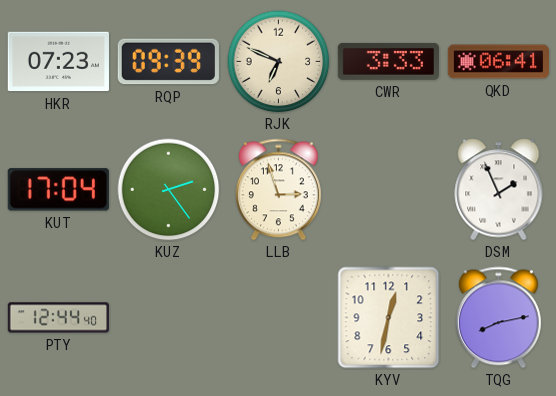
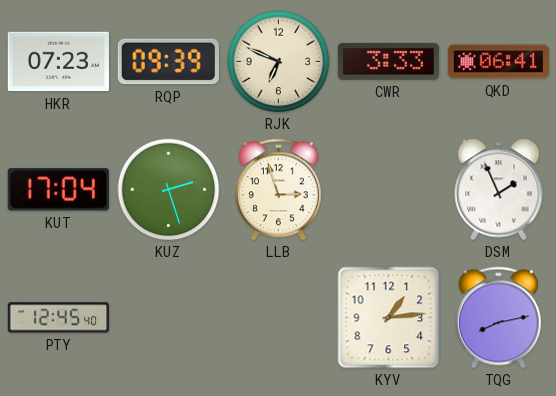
KUZ: 2:24 -> 2:27
PTY: 12:44 -> 12:45
KYV: 12:32 -> 1:14
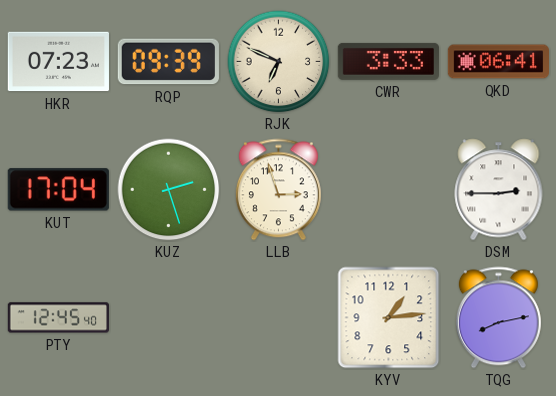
DSM: 1:56 -> 2:45
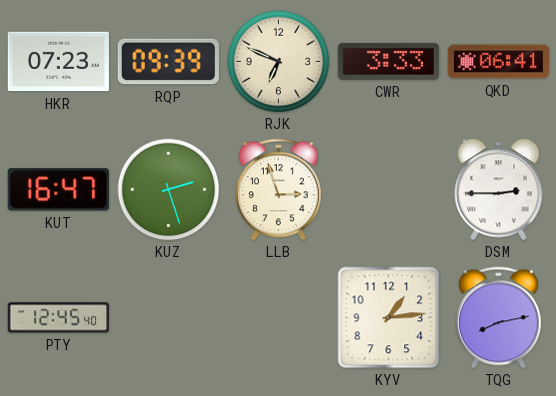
KUT: 17:04 -> 16:47
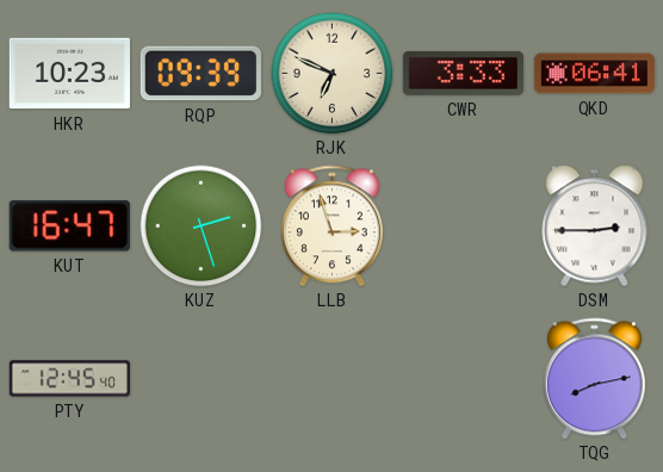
HKR: 07:23 -> 10:23
KYV: 1:14 -> none
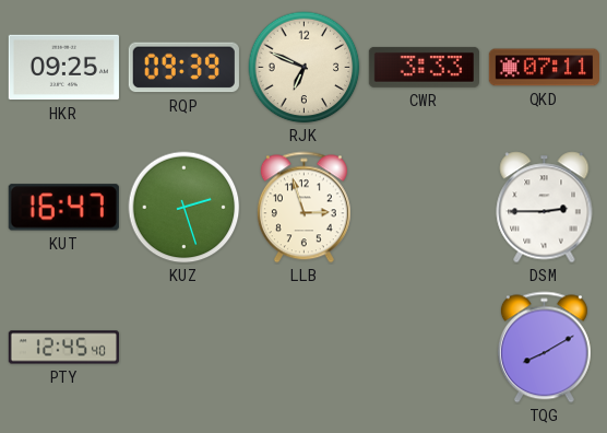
HKR: 10:23 -> 09:25
QKD: 06:41 -> 07:11
TQG: 8:13 -> 8:10
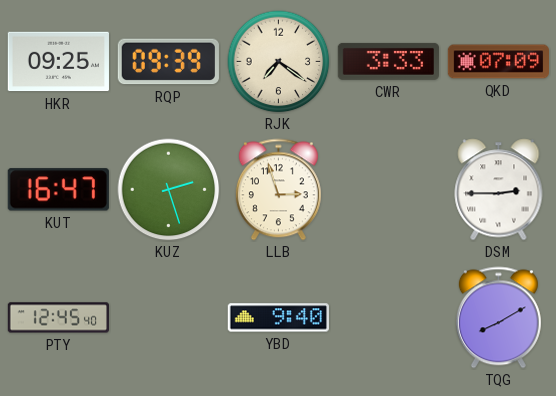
RJK: 6:49 -> 7:21
QKD: 07:11 -> 07:09
YBD: none -> 9:40
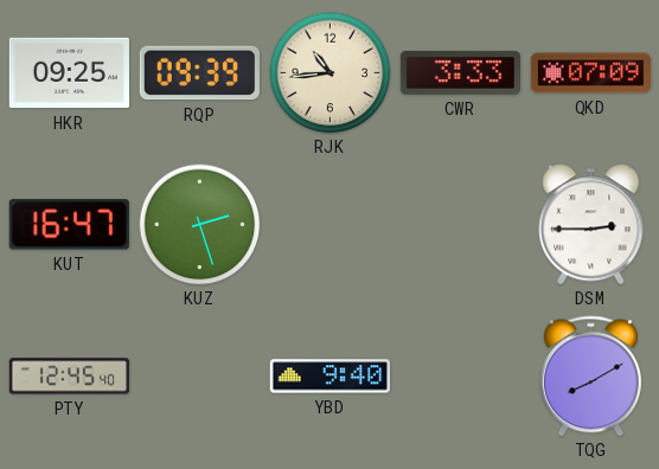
RJK: 7:21 -> 10:44
LLB: 2:57 -> none
